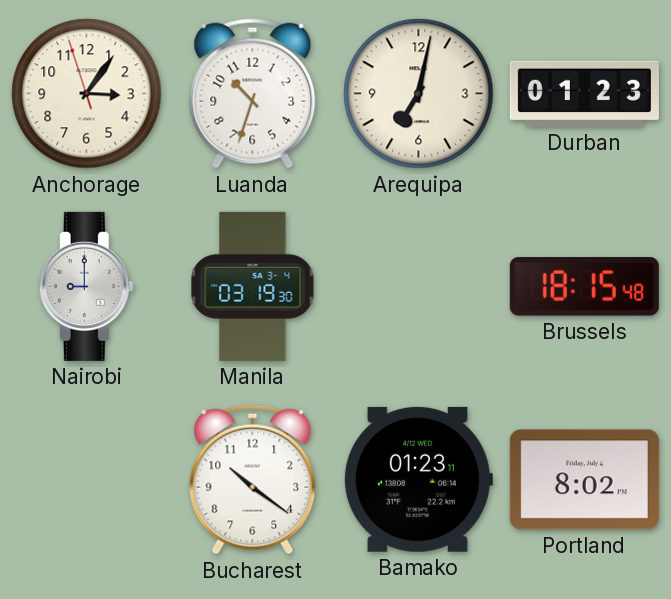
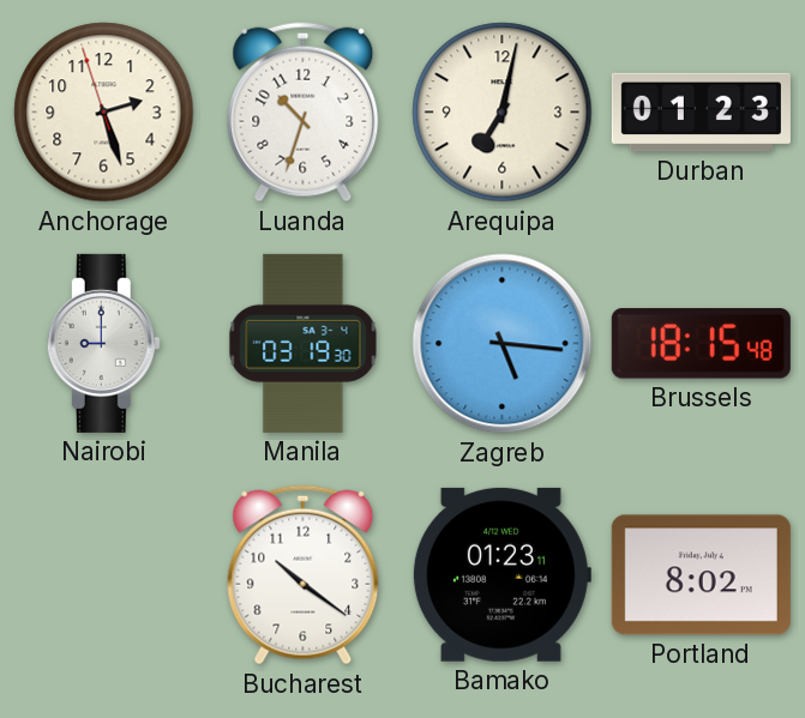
Anchorage: 3:05 -> 2:26
Zagreb: none -> 5:16
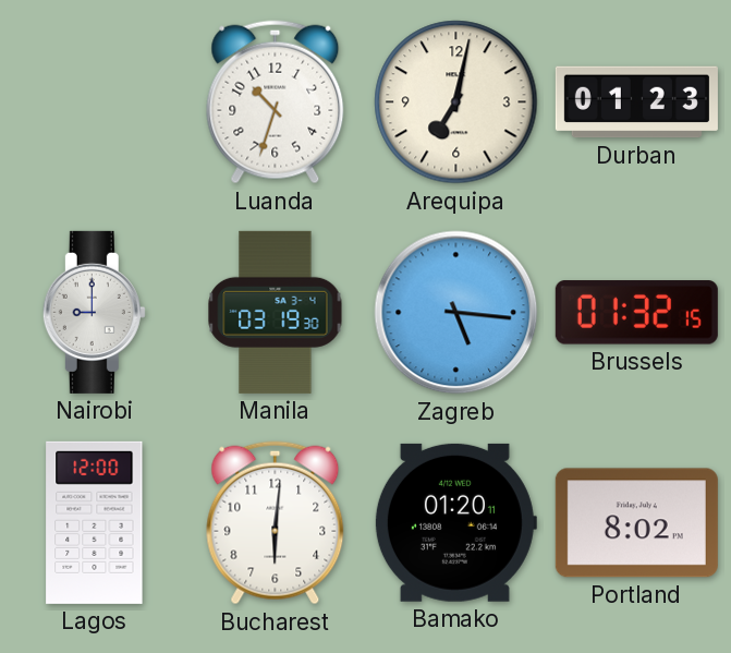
Anchorage: 2:26 -> none
Brussels: 18:15 -> 01:32
Lagos: none -> 12:00
Bucharest: 10:21 -> 6:01
Bamako: 01:23 -> 01:20
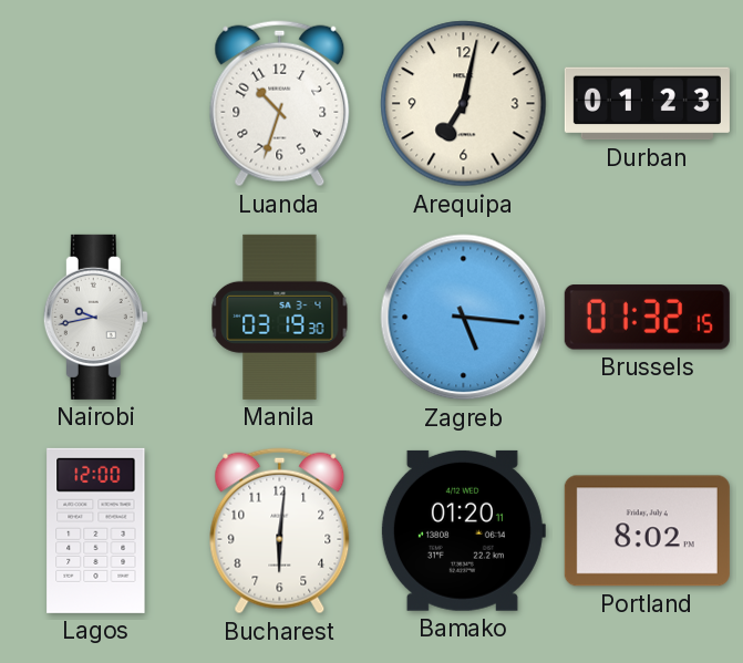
Nairobi: 9:00 -> 9:43
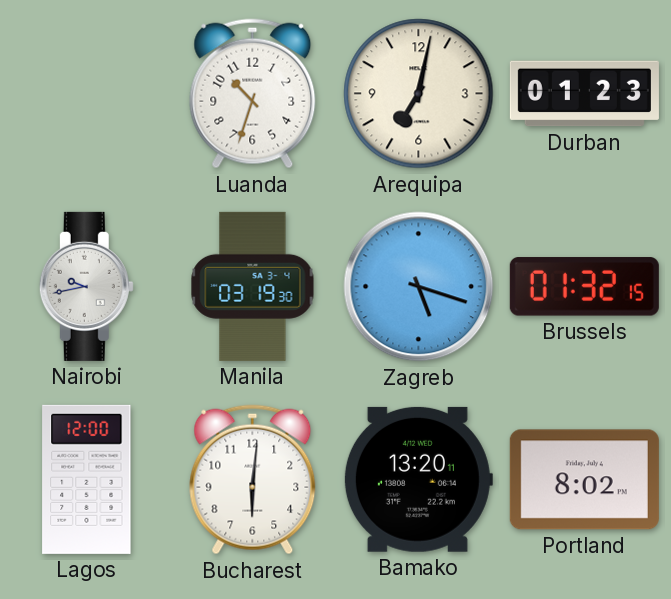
Zagreb: 5:16 -> 5:18
Bamako: 01:20 -> 13:20
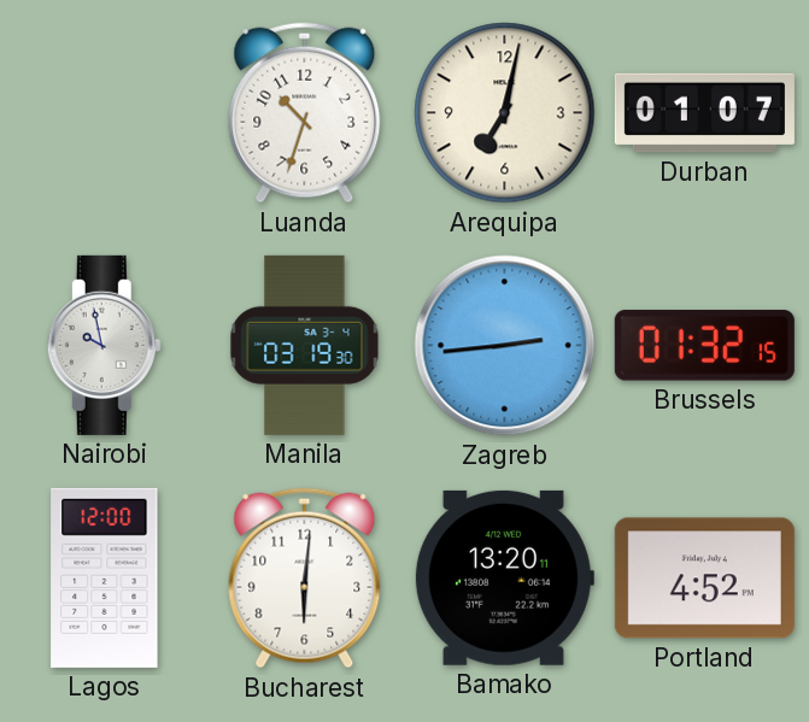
Durban: 01:23 -> 01:07
Nairobi: 9:43 -> 9:58
Zagreb: 5:18 -> 2:44
Portland: 8:02 -> 4:52
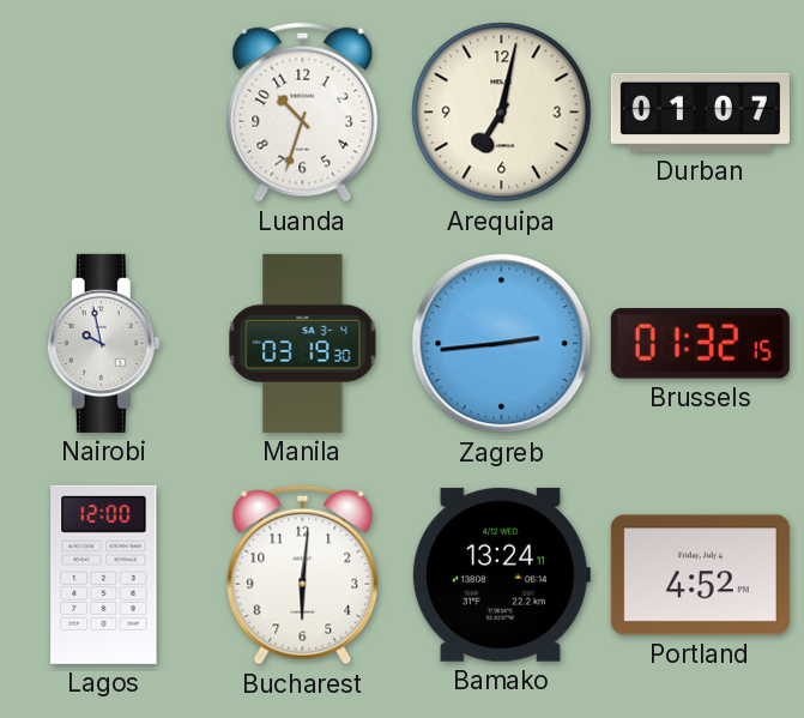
Bamako: 13:20 -> 13:24
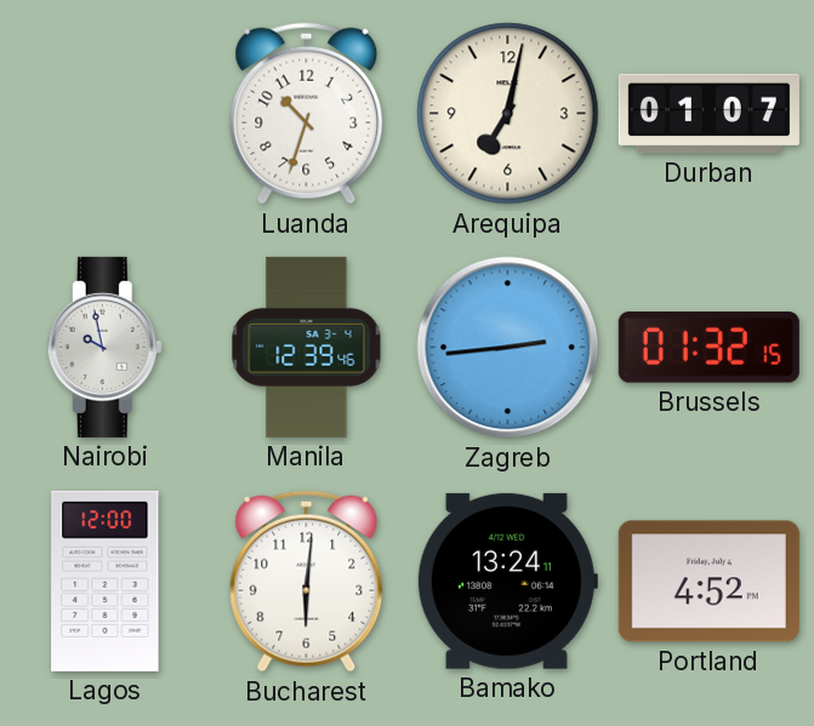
Manila: 03:19 -> 12:39
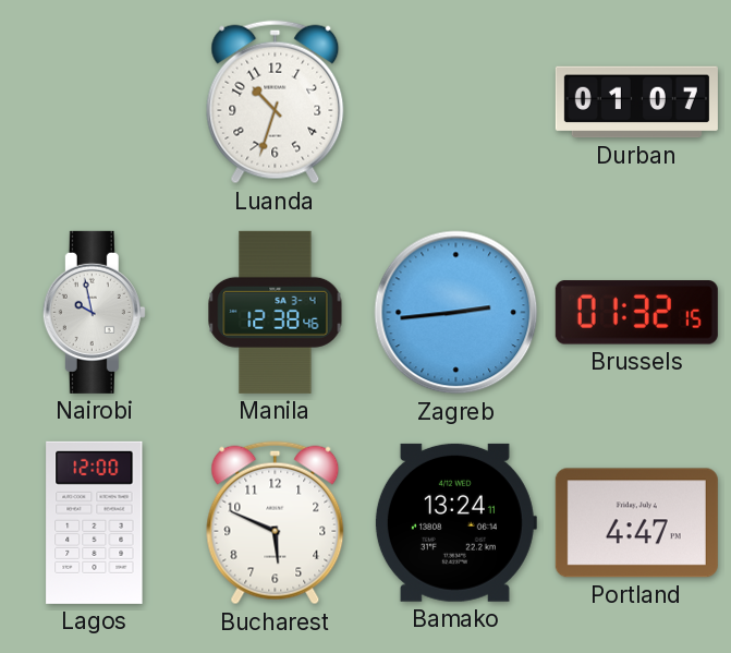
Arequipa: 7:02 -> none
Manila: 12:39 -> 12:38
Bucharest: 6:01 -> 5:49
Portland: 4:52 -> 4:47
